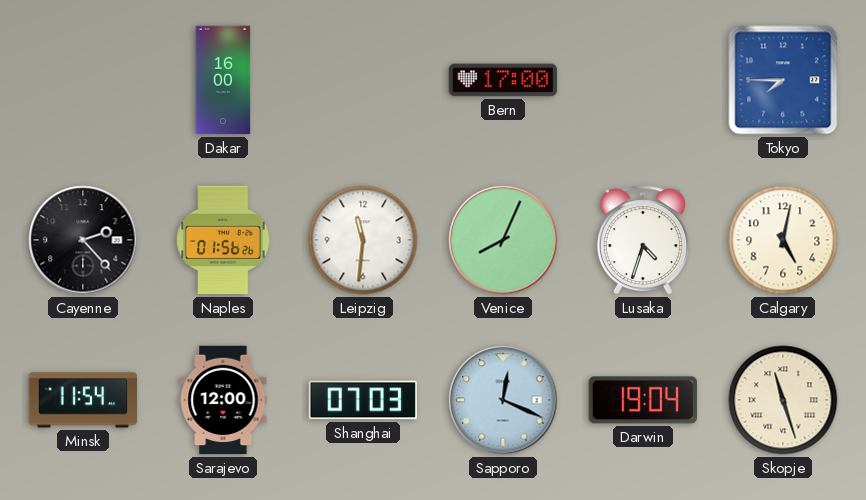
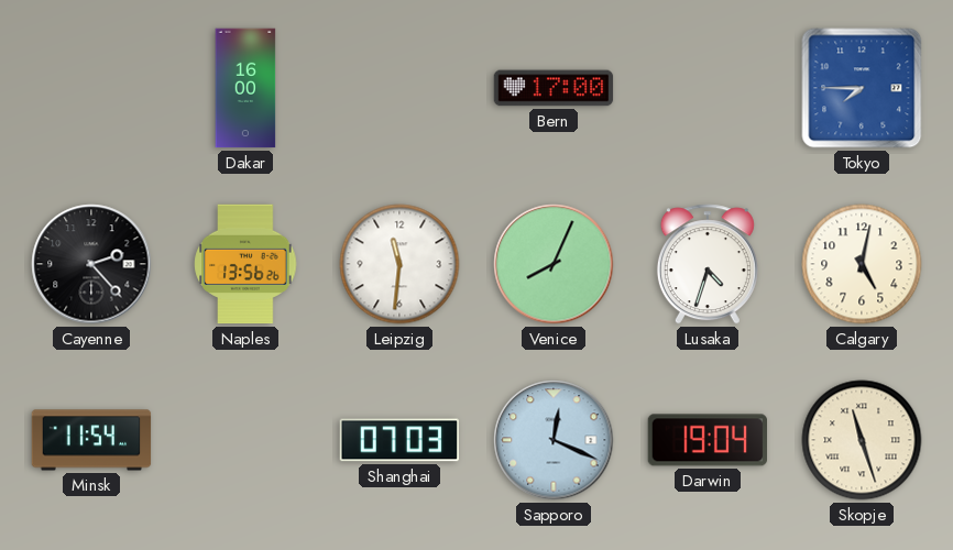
Naples: 01:56 -> 13:56
Sarajevo: 12:00 -> none
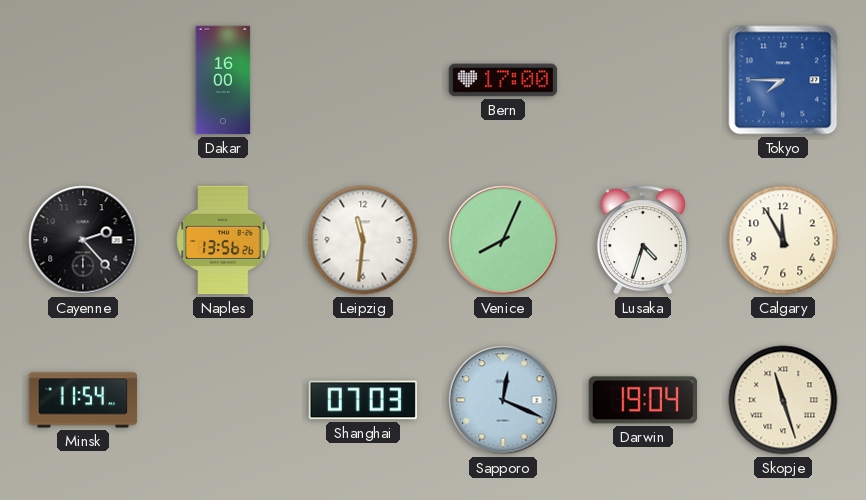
Calgary: 5:02 -> 11:55
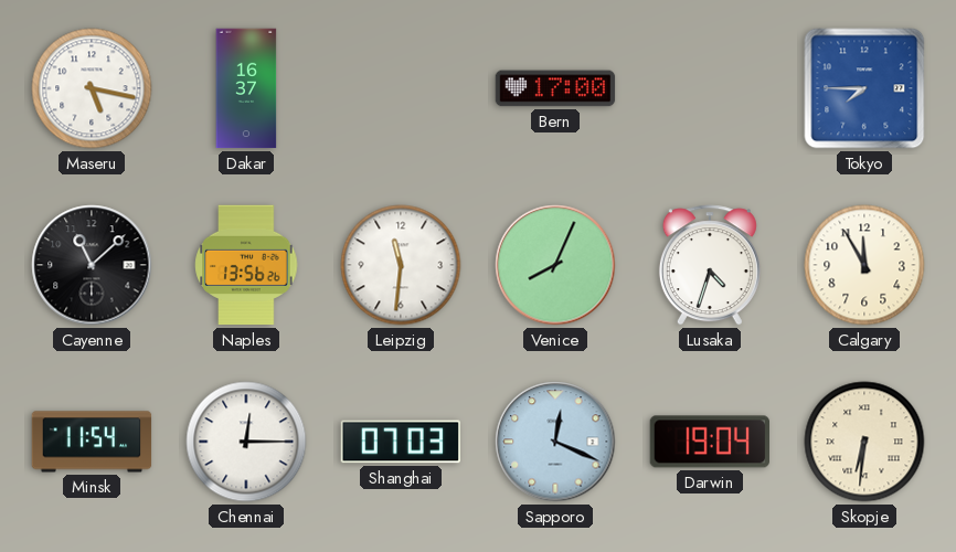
Maseru: none -> 5:17
Dakar: 16:00 -> 16:37
Cayenne: 2:23 -> 11:08
Chennai: none -> 12:15
Skopje: 11:27 -> 6:31
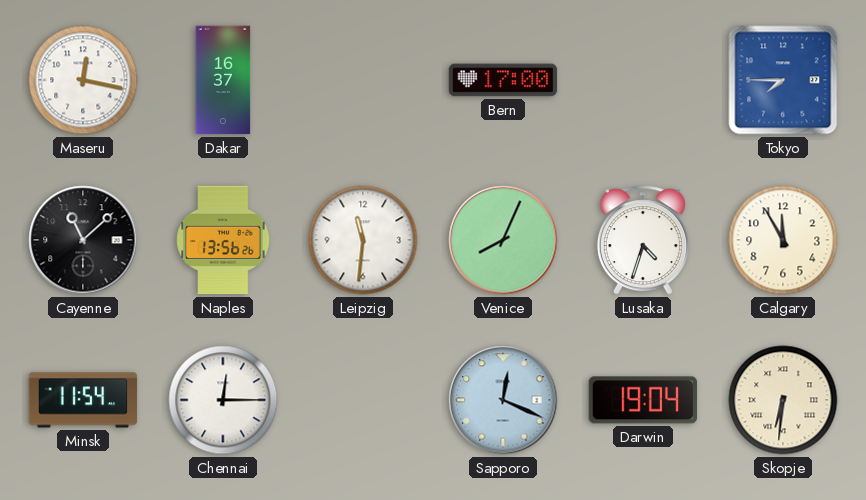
Maseru: 5:17 -> 12:17
Shanghai: 07:03 -> none
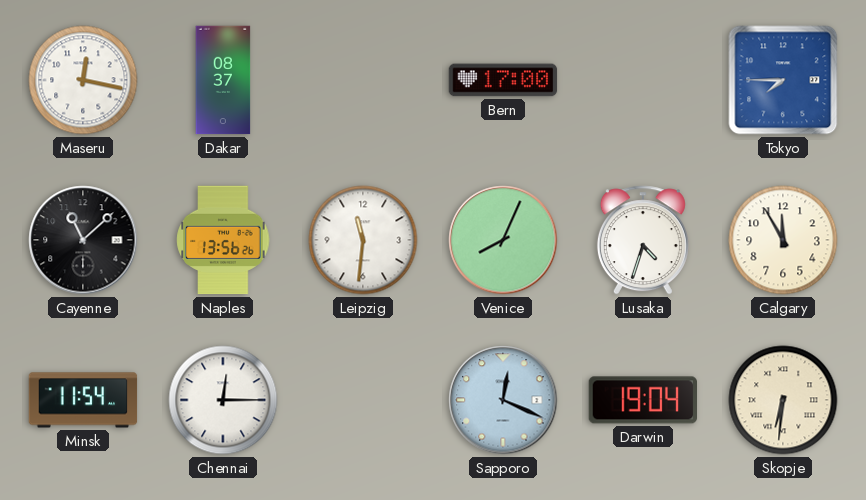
Dakar: 16:37 -> 08:37
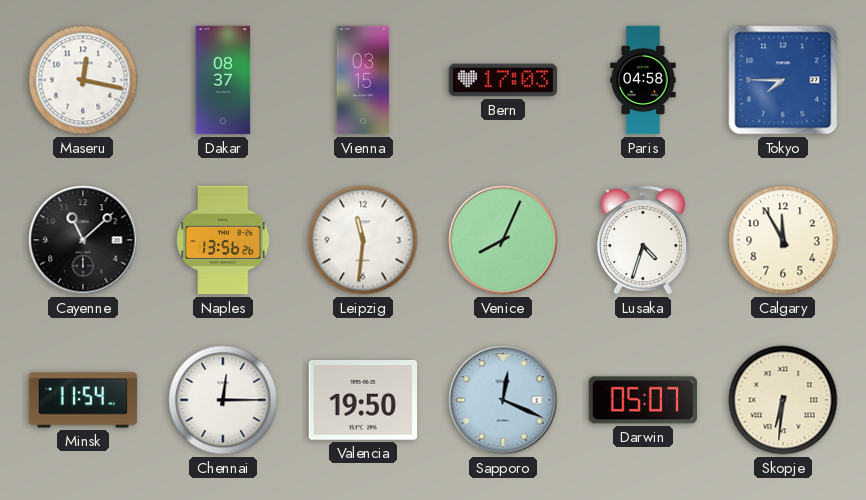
Vienna: none -> 03:15
Bern: 17:00 -> 17:03
Paris: none -> 04:58
Valencia: none -> 19:50
Darwin: 19:04 -> 05:07
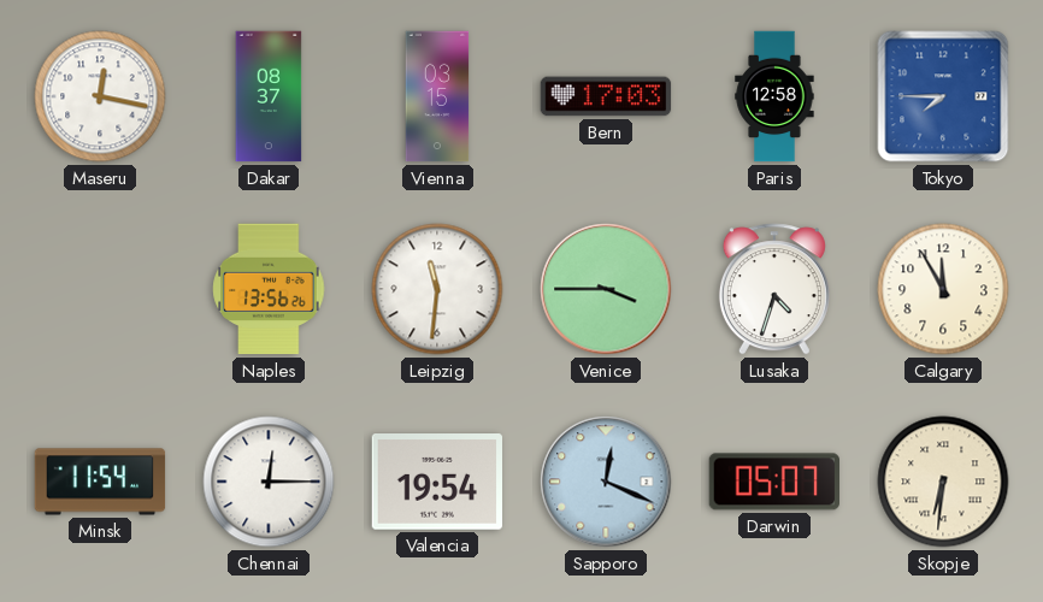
Paris: 04:58 -> 12:58
Cayenne: 11:08 -> none
Venice: 8:04 -> 3:45
Valencia: 19:50 -> 19:54
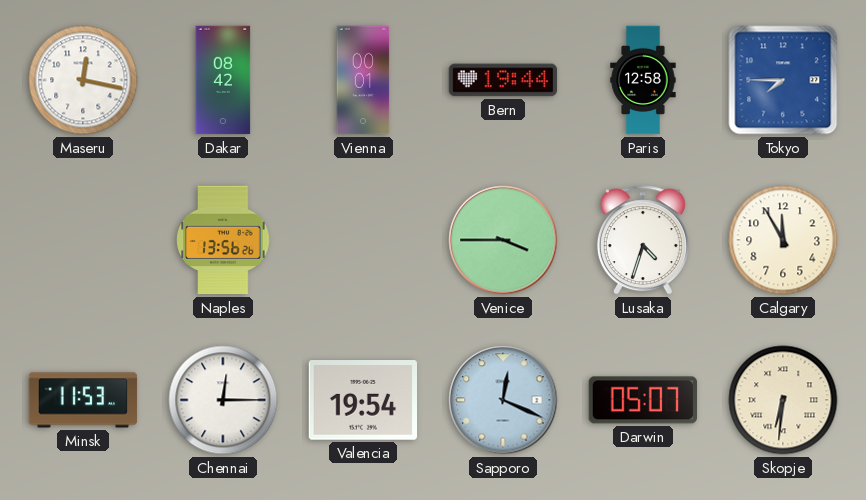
Dakar: 08:37 -> 08:42
Vienna: 03:15 -> 00:01
Bern: 17:03 -> 19:44
Leipzig: 11:31 -> none
Minsk: 11:54 -> 11:53
